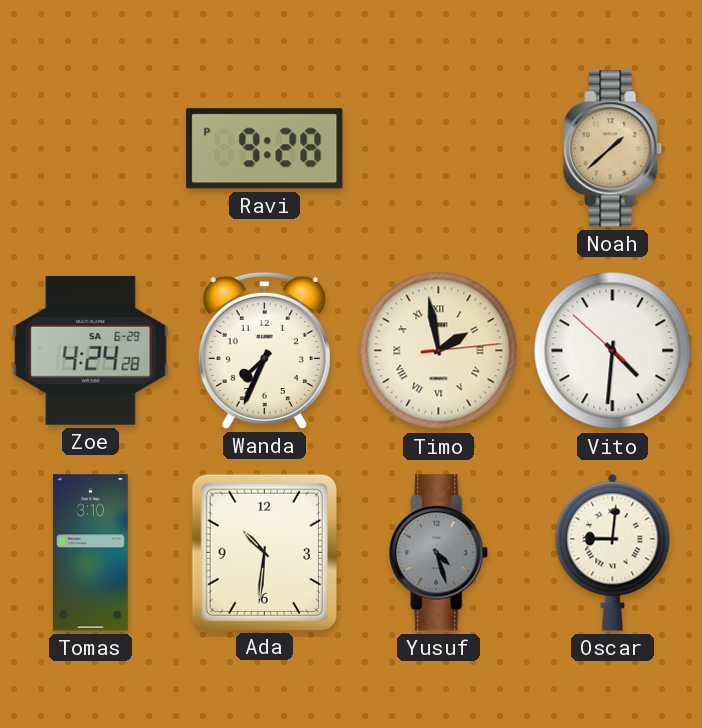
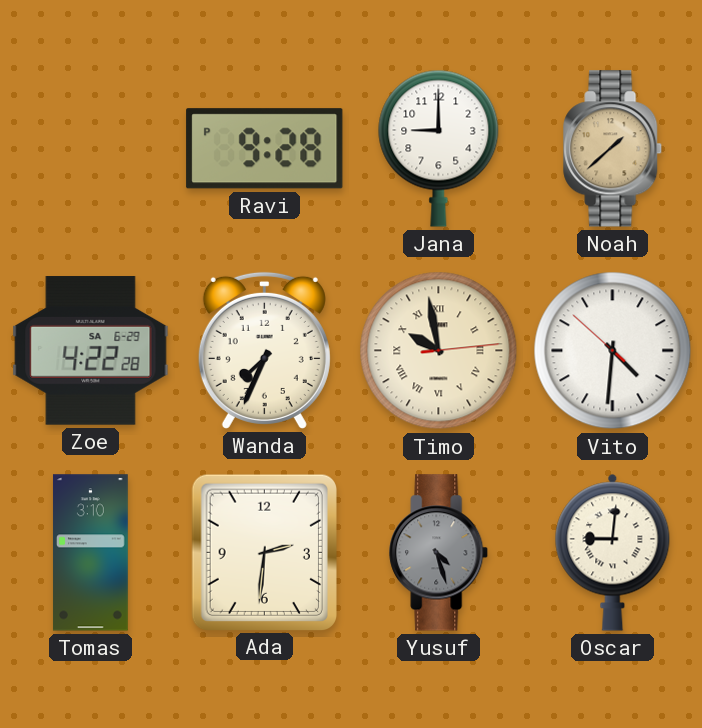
Jana: none -> 9:00
Zoe: 4:24 -> 4:22
Timo: 1:58 -> 9:58
Ada: 10:31 -> 2:31
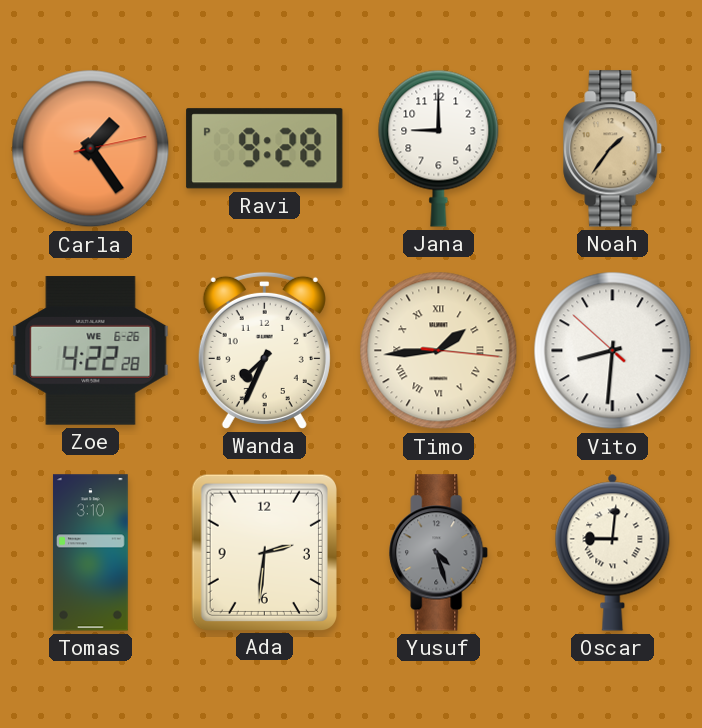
Carla: none -> 1:24
Noah: 1:38 -> 1:36
Zoe date: SA 6-29 -> WE 6-26
Timo: 9:58 -> 1:44
Vito: 4:30 -> 8:30
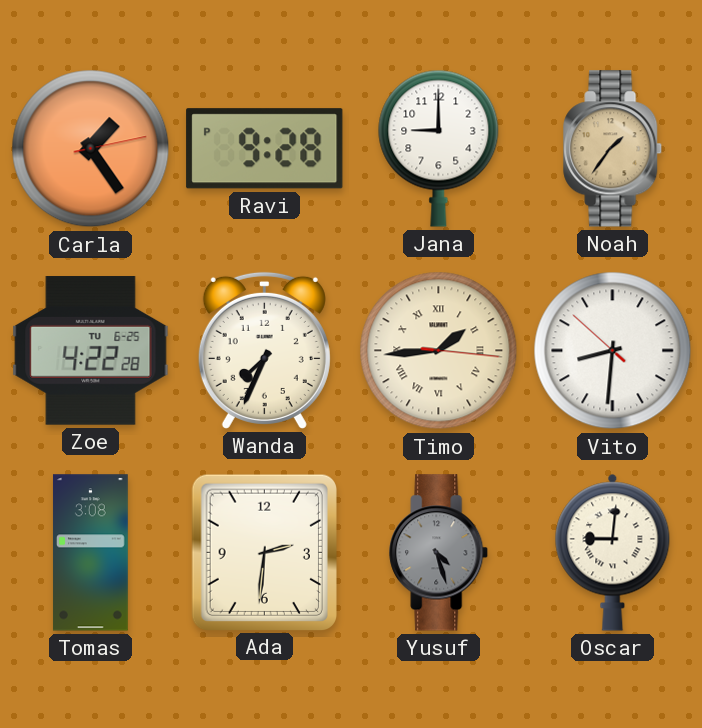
Zoe date: WE 6-26 -> TU 6-25
Tomas: 3:10 -> 3:08
